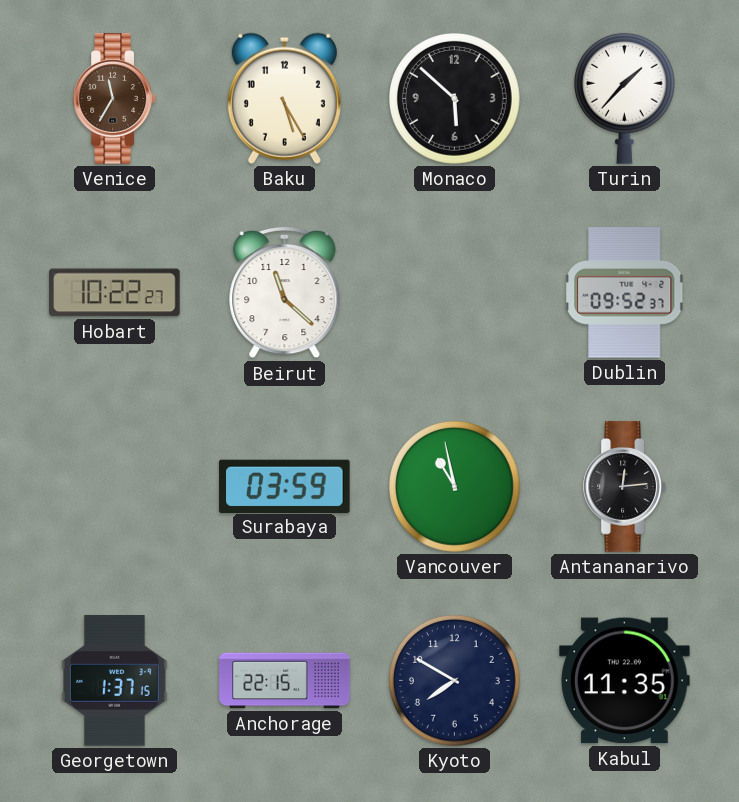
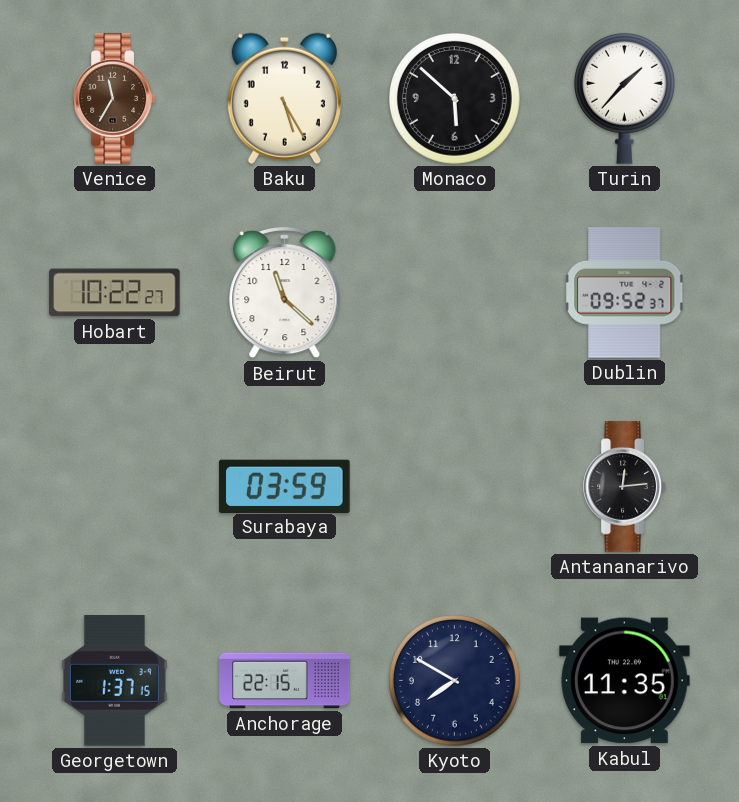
Vancouver: 10:58 -> none
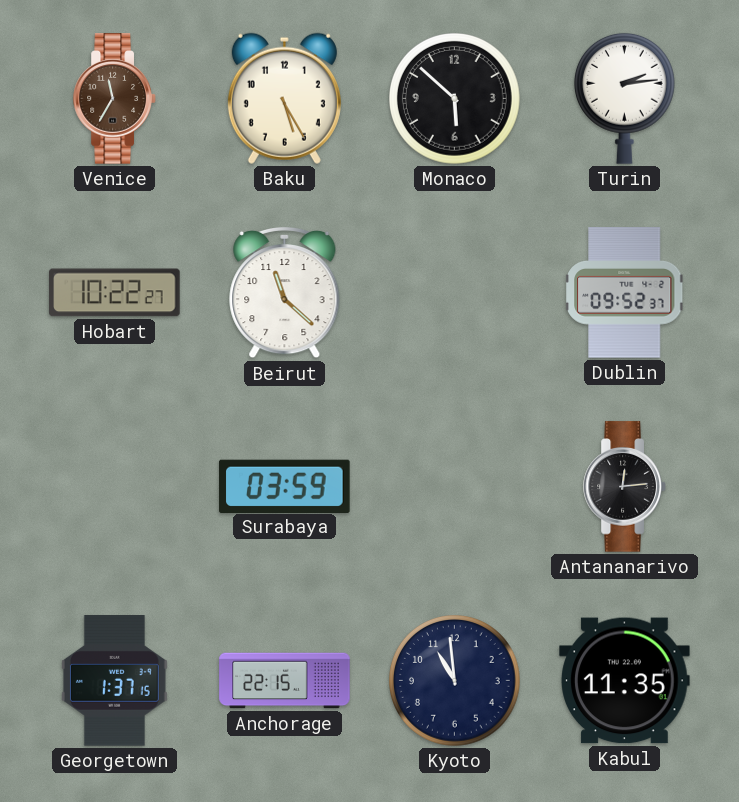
Turin: 1:37 -> 2:14
Kyoto: 7:50 -> 10:59
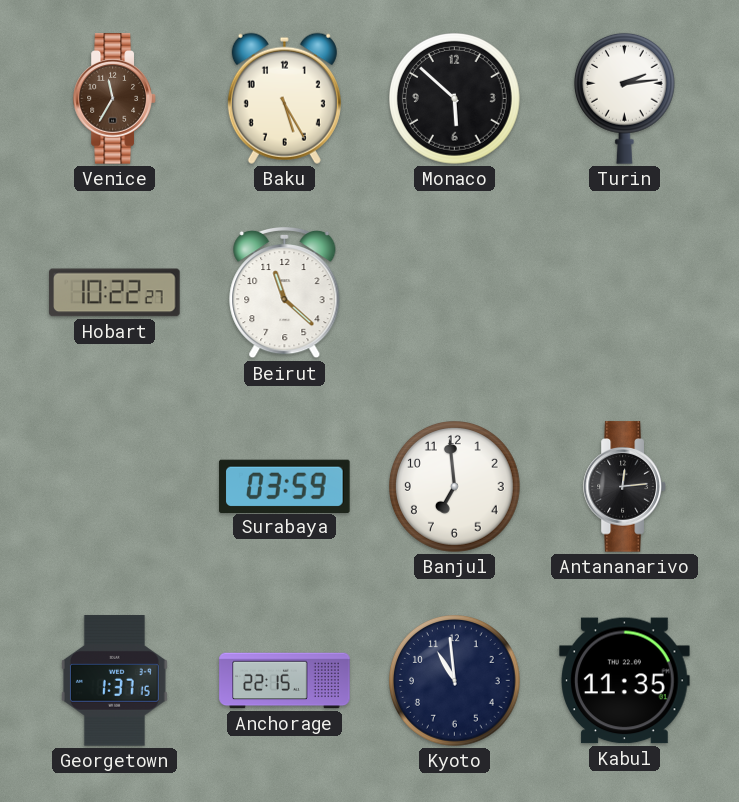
Dublin: 09:52 -> none
Banjul: none -> 6:59
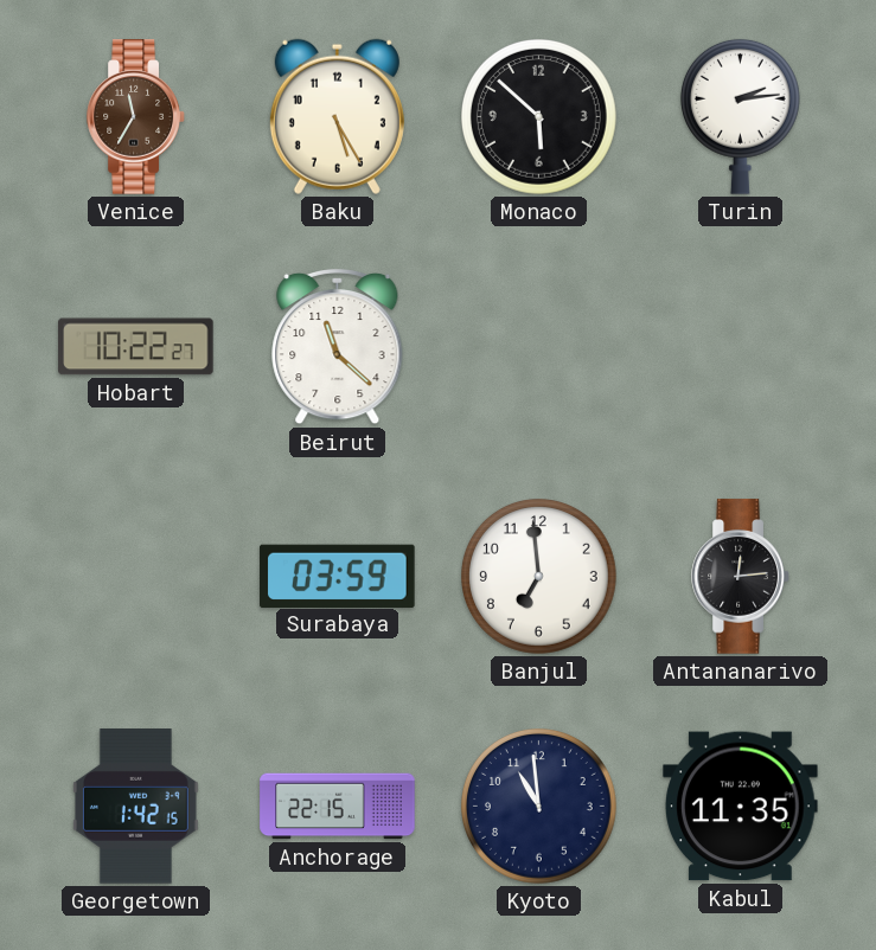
Georgetown: 1:37 -> 1:42
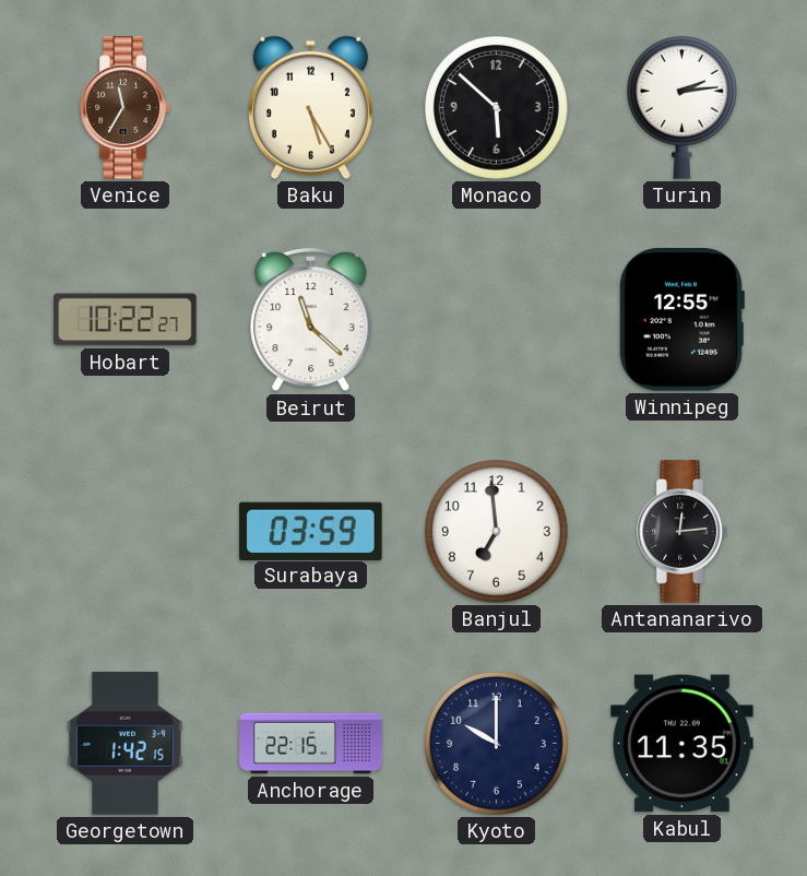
Winnipeg: none -> 12:55
Kyoto: 10:59 -> 10:00
